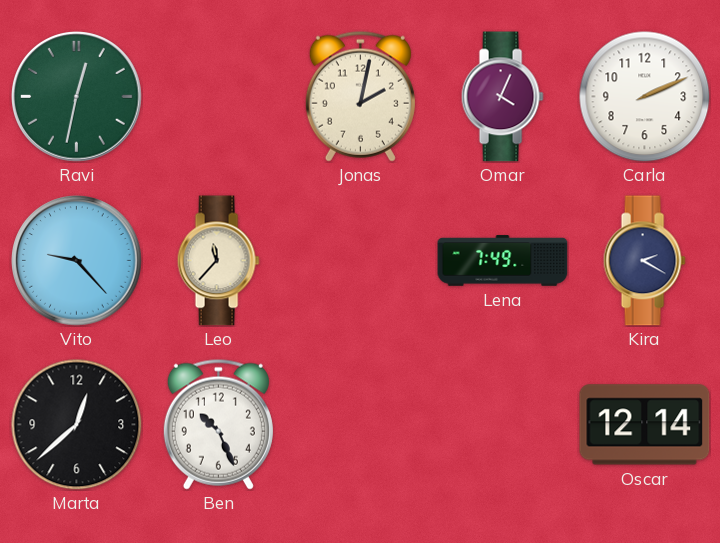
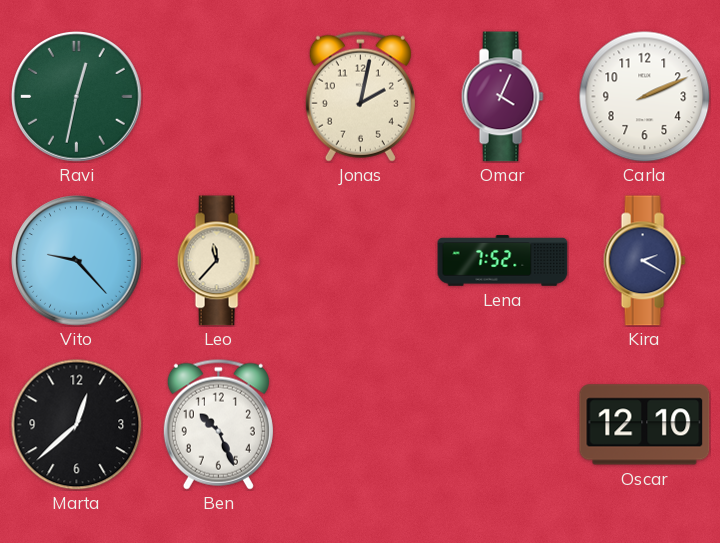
Lena: 7:49 -> 7:52
Oscar: 12:14 -> 12:10
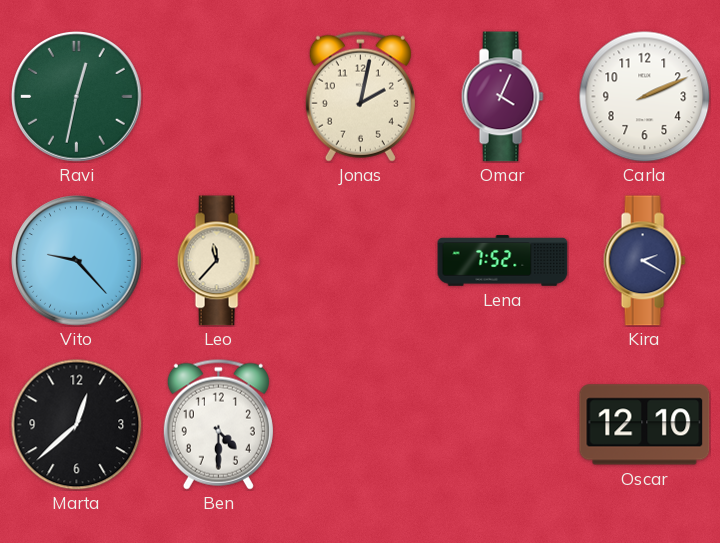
Ben: 10:26 -> 4:30
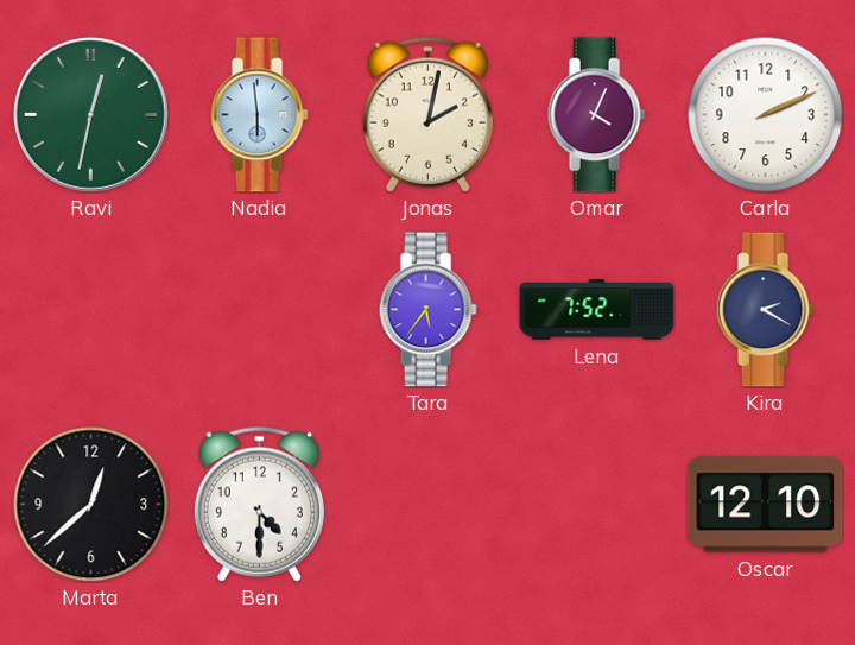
Nadia: none -> 5:59
Vito: 9:23 -> none
Leo: 11:37 -> none
Tara: none -> 5:36
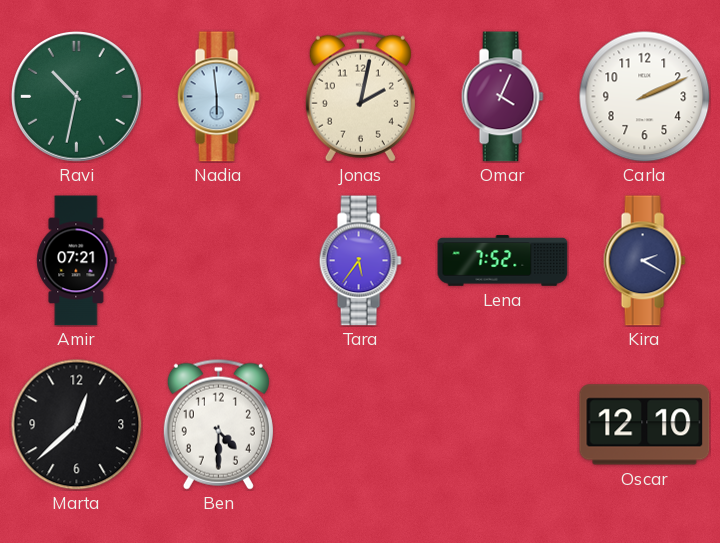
Ravi: 12:32 -> 10:32
Amir: none -> 07:21
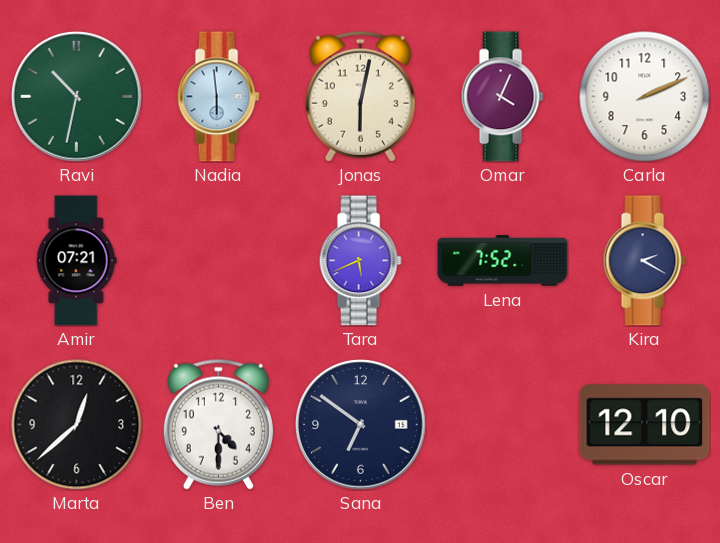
Jonas: 2:02 -> 6:02
Tara: 5:36 -> 5:41
Sana: none -> 6:51
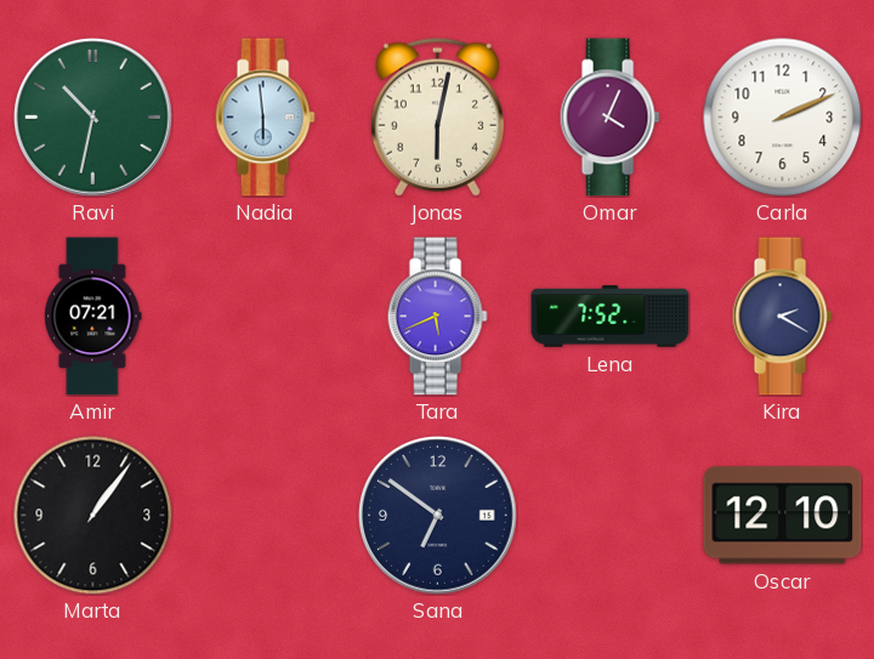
Marta: 12:38 -> 1:06
Ben: 4:30 -> none
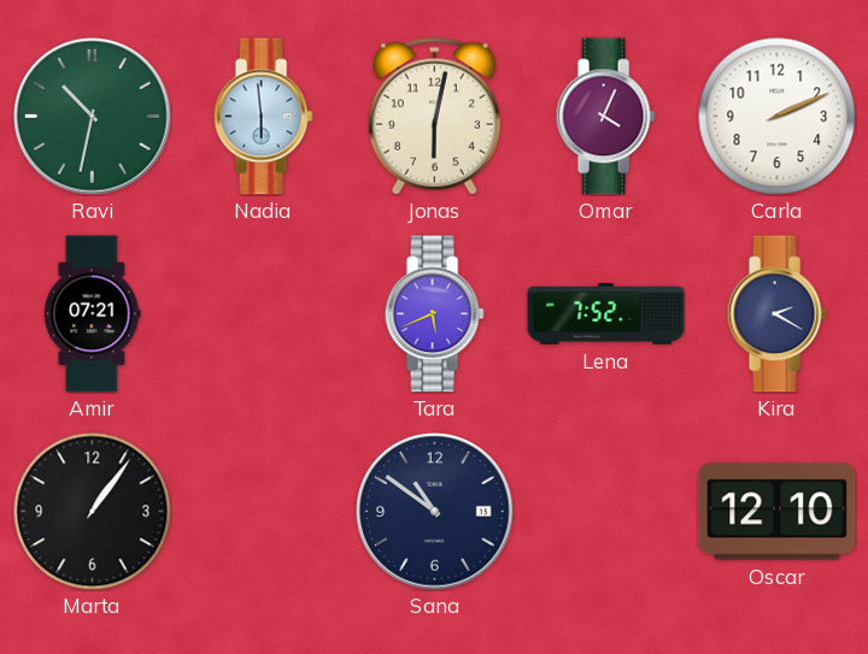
Sana: 6:51 -> 10:51
